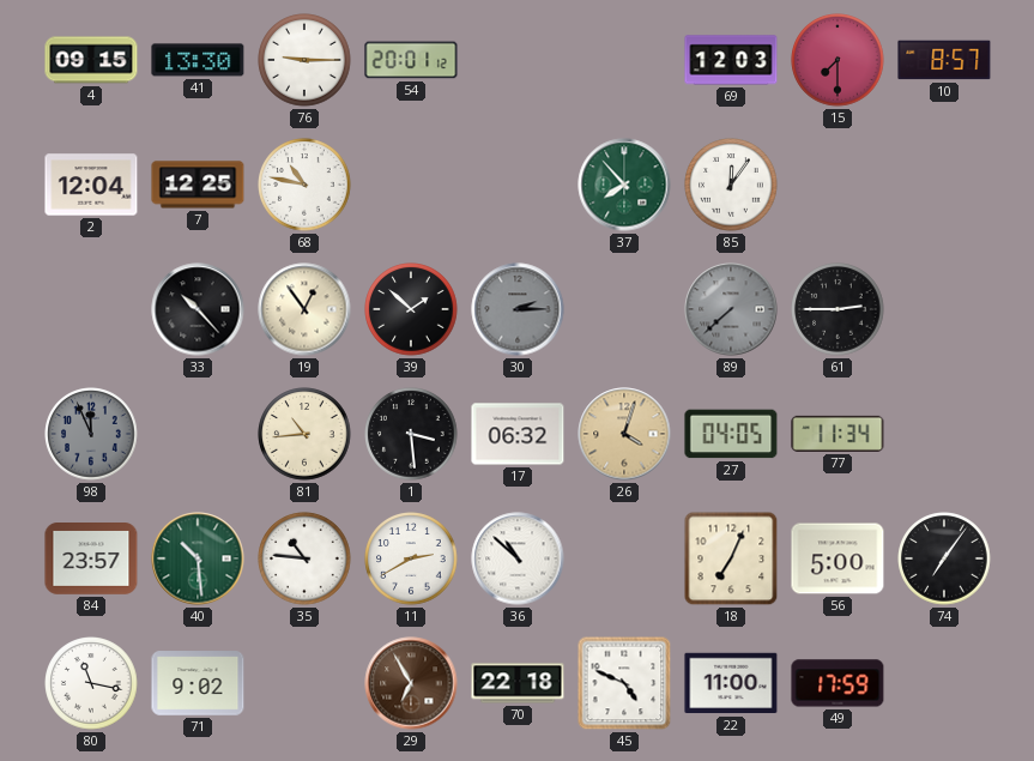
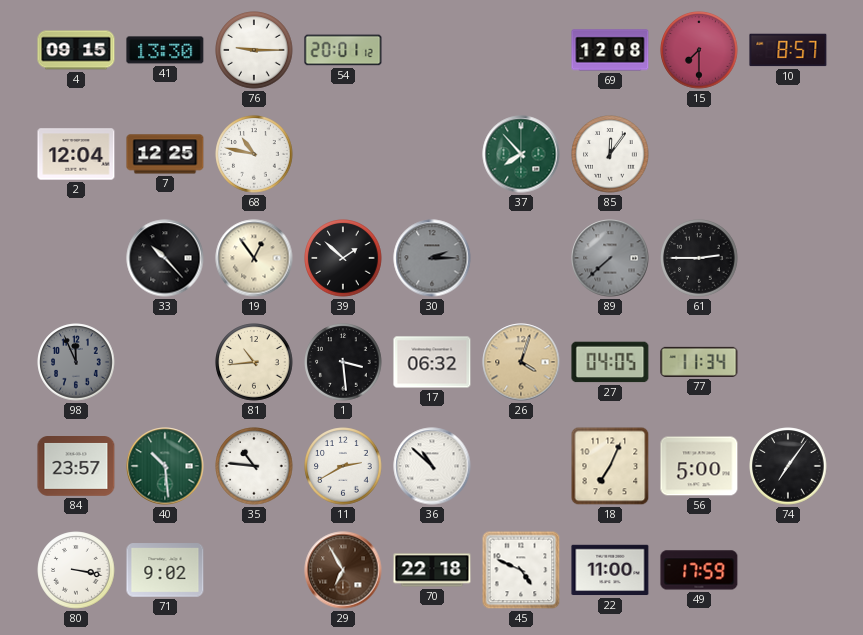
69: 12:03 -> 12:08
80: 11:17 -> 3:17
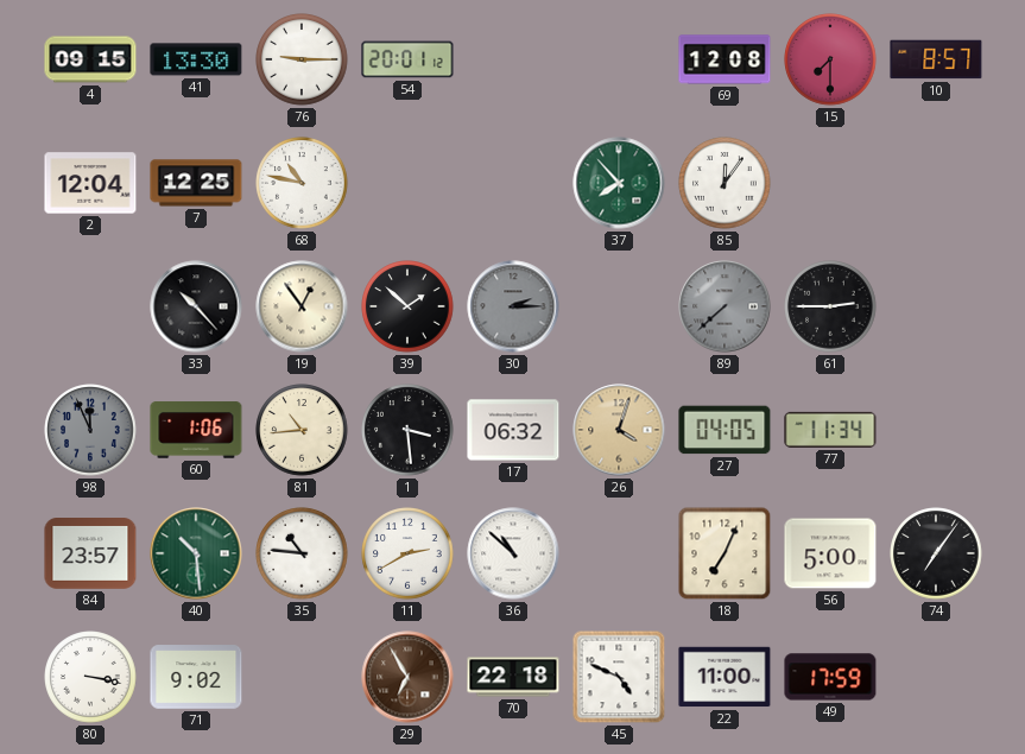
60: none -> 1:06
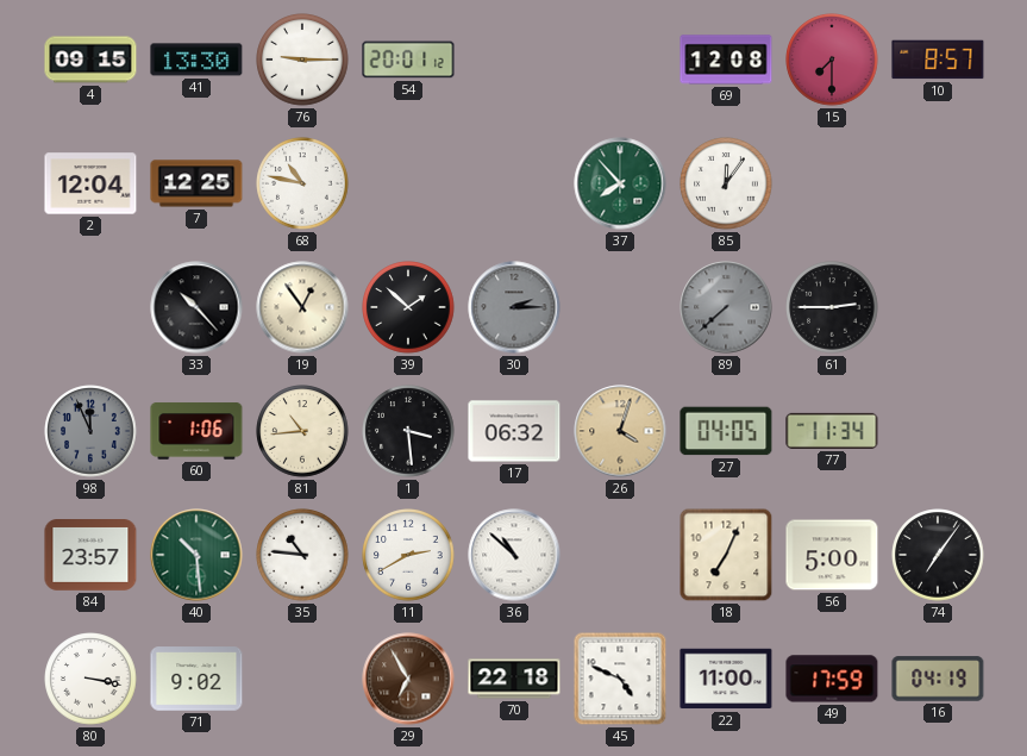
16: none -> 04:19
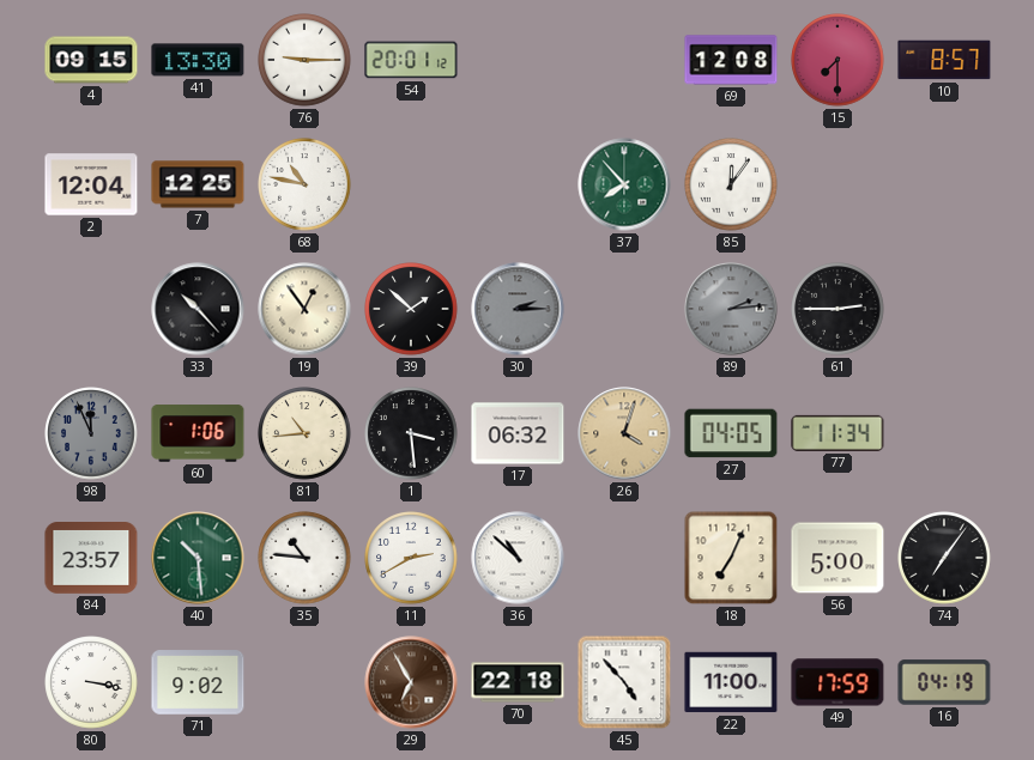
89: 7:38 -> 2:14
45: 4:49 -> 4:53
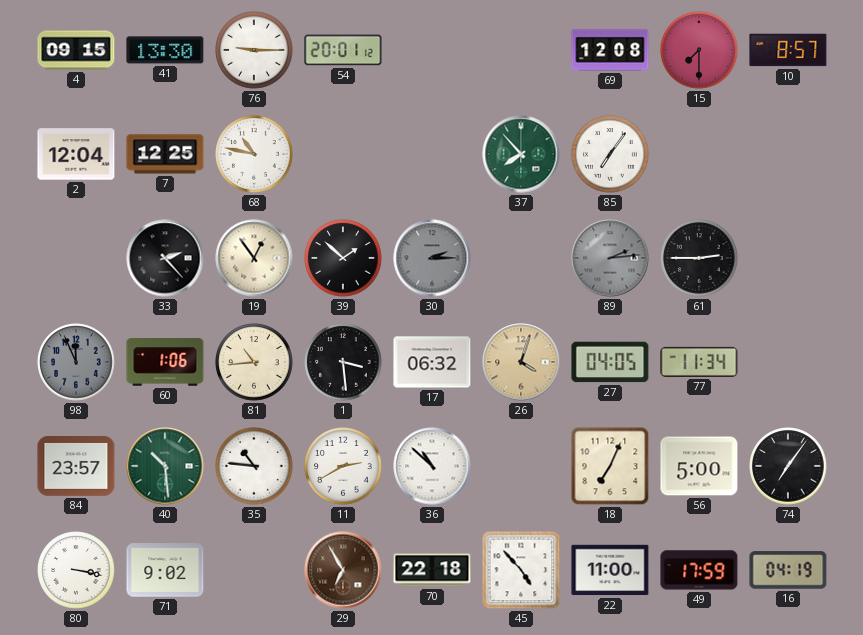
85: 12:06 -> 7:06
33: 10:23 -> 2:23
